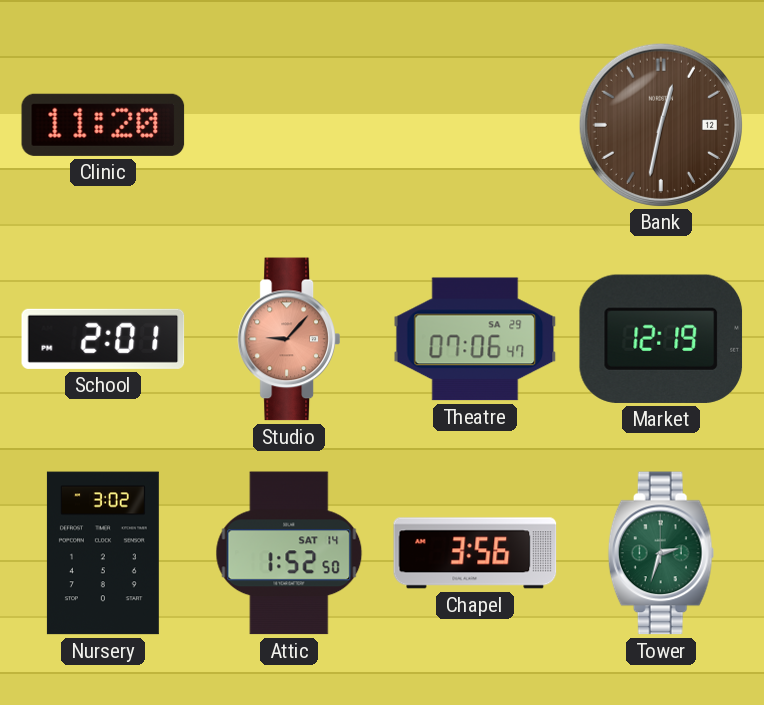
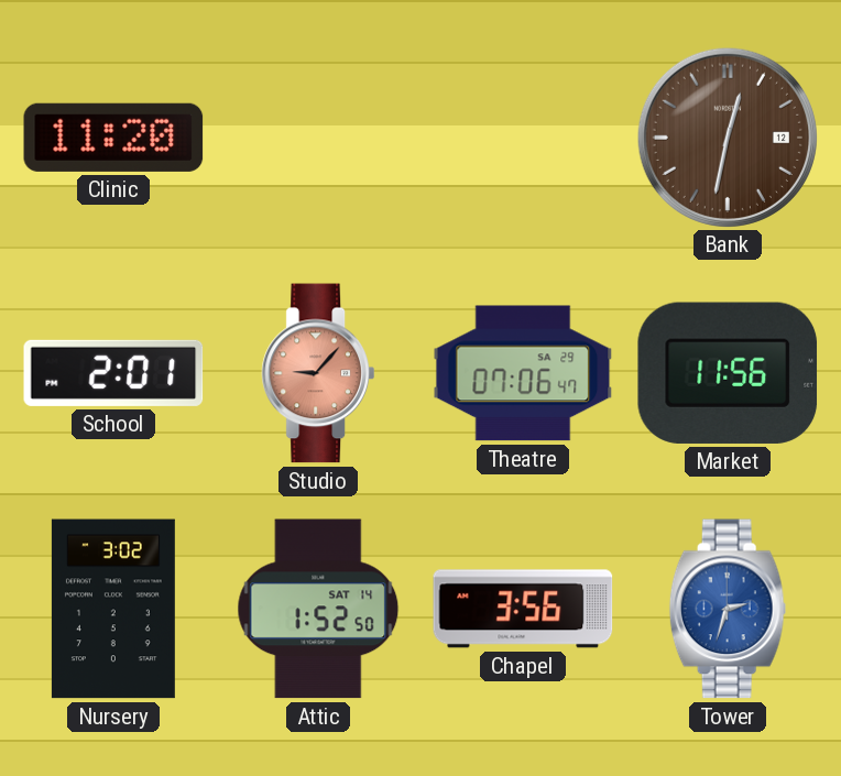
Market: 12:19 -> 11:56
Tower dial: green -> blue
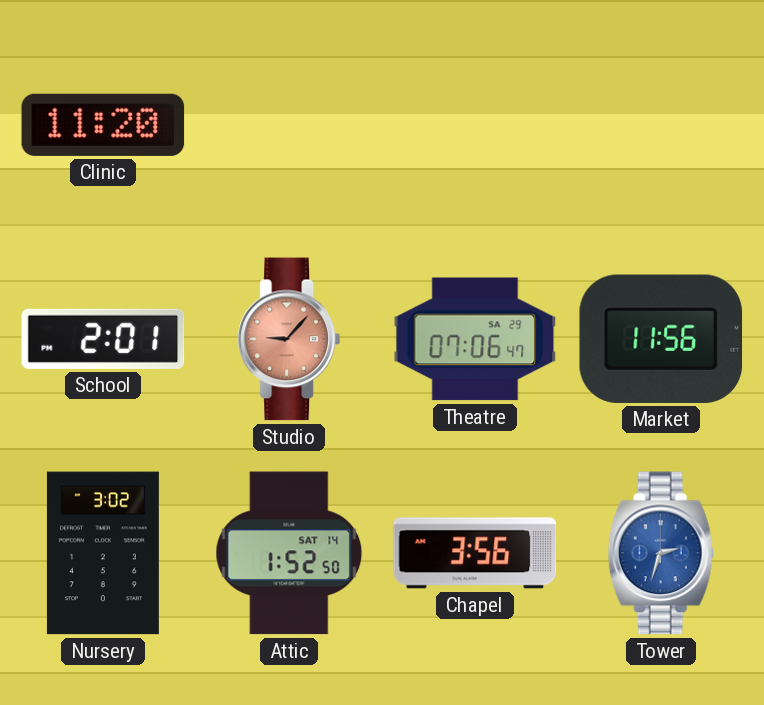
Bank: 12:32 -> none
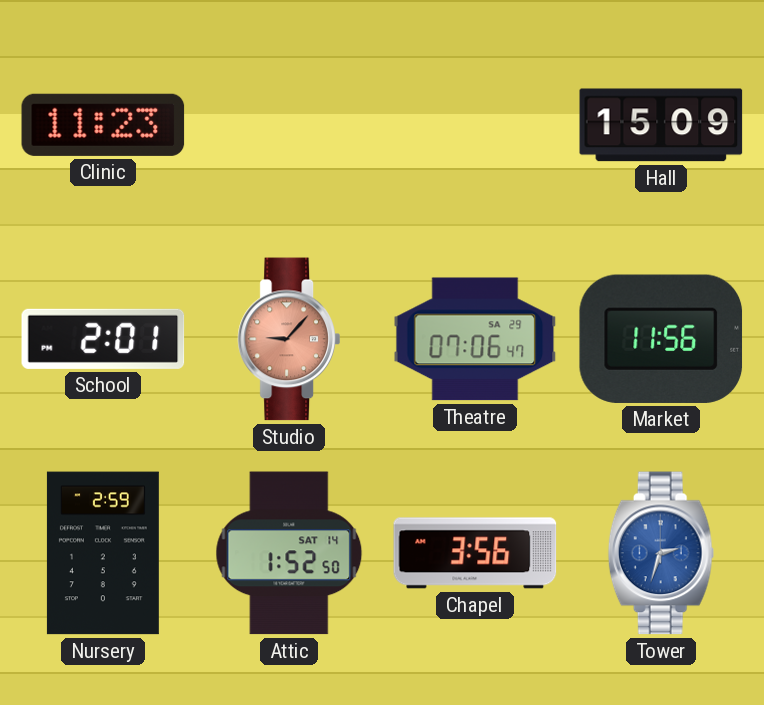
Clinic: 11:20 -> 11:23
Hall: none -> 15:09
Nursery: 3:02 -> 2:59
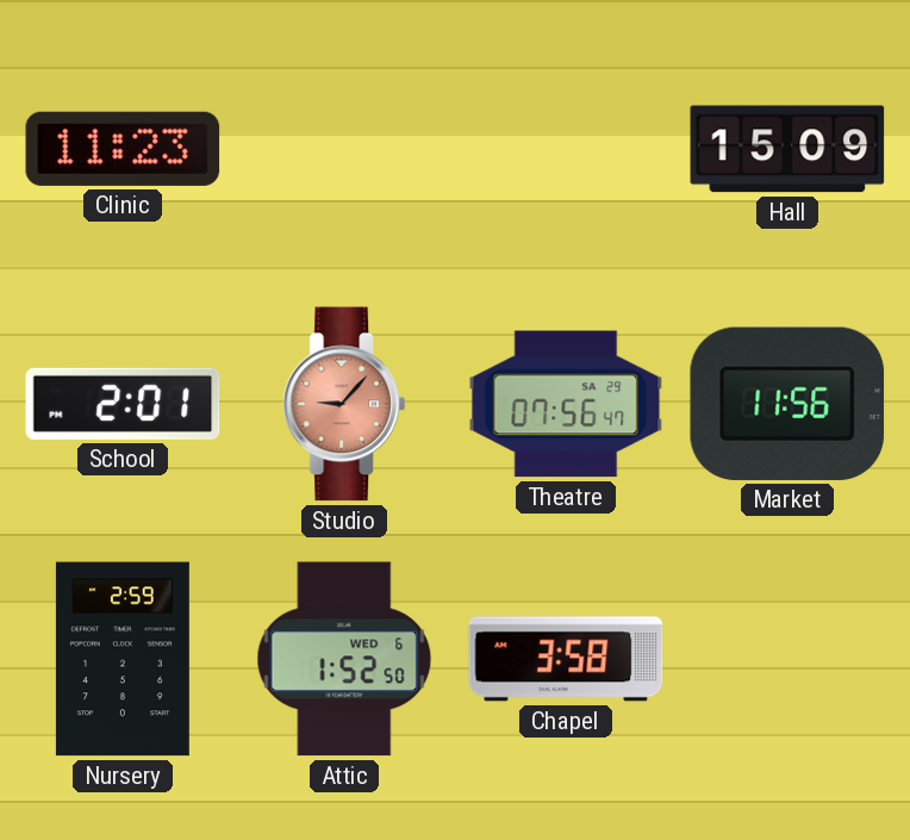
Theatre: 07:06 -> 07:56
Attic date: SAT 14 -> WED 6
Chapel: 3:56 -> 3:58
Tower: 2:33 -> none
